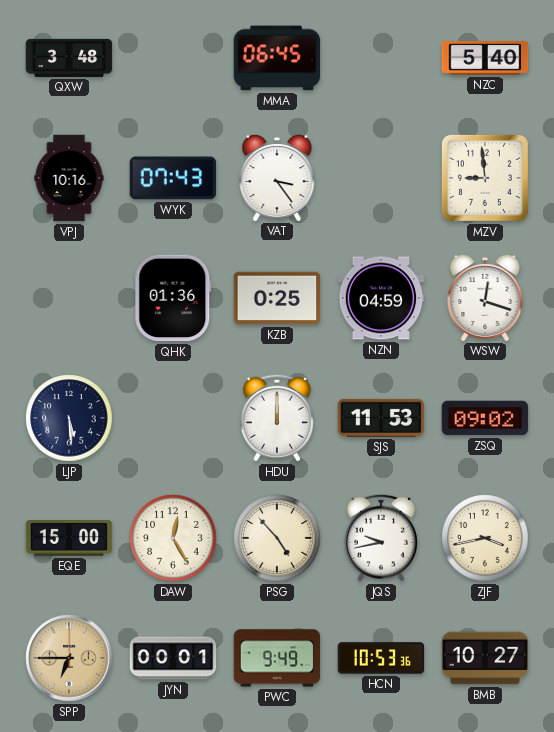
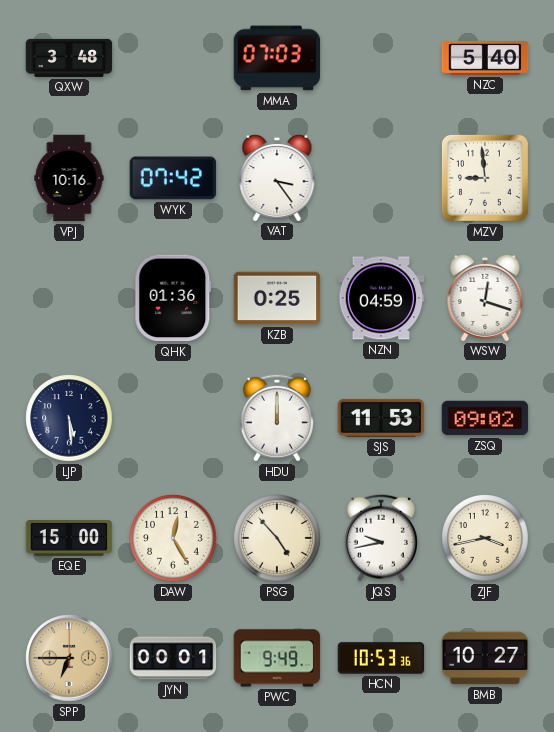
MMA: 06:45 -> 07:03
WYK: 07:43 -> 07:42
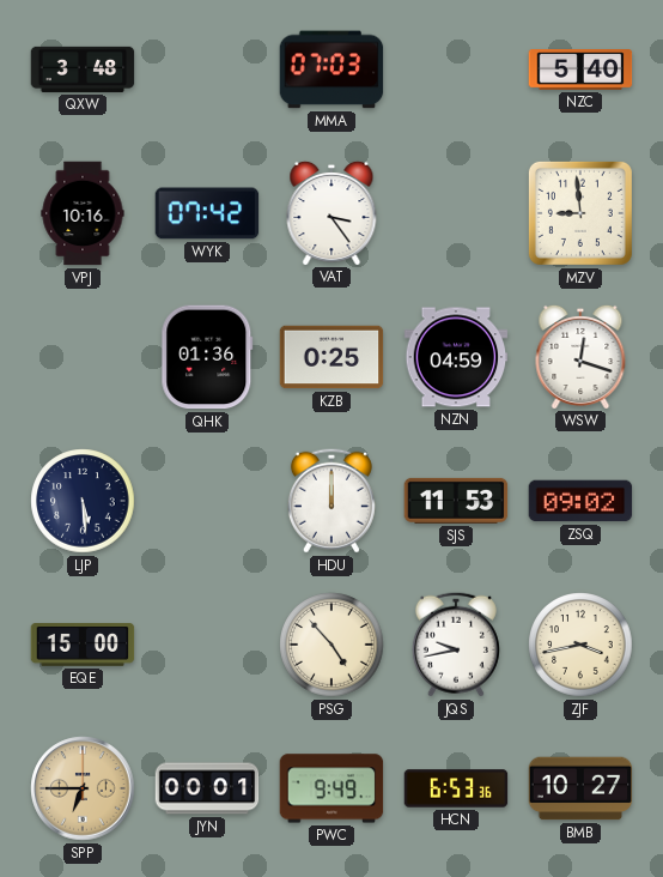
DAW: 12:25 -> none
HCN: 10:53 -> 6:53
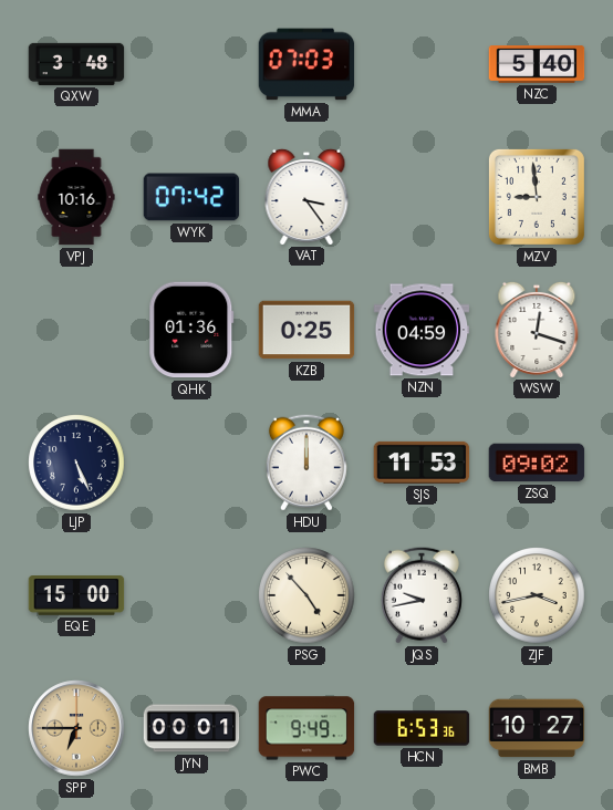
LJP: 5:29 -> 5:26
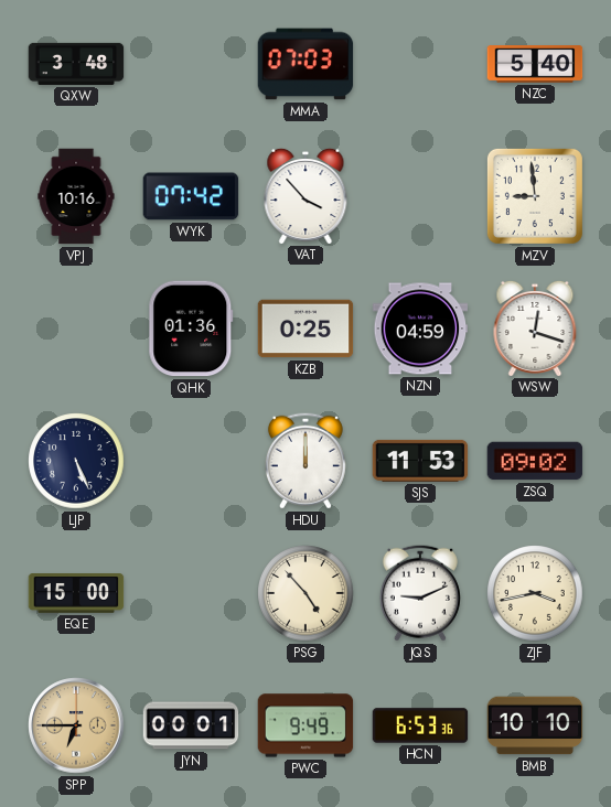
VAT: 3:24 -> 3:53
JQS: 9:43 -> 9:11
BMB: 10:27 -> 10:10
